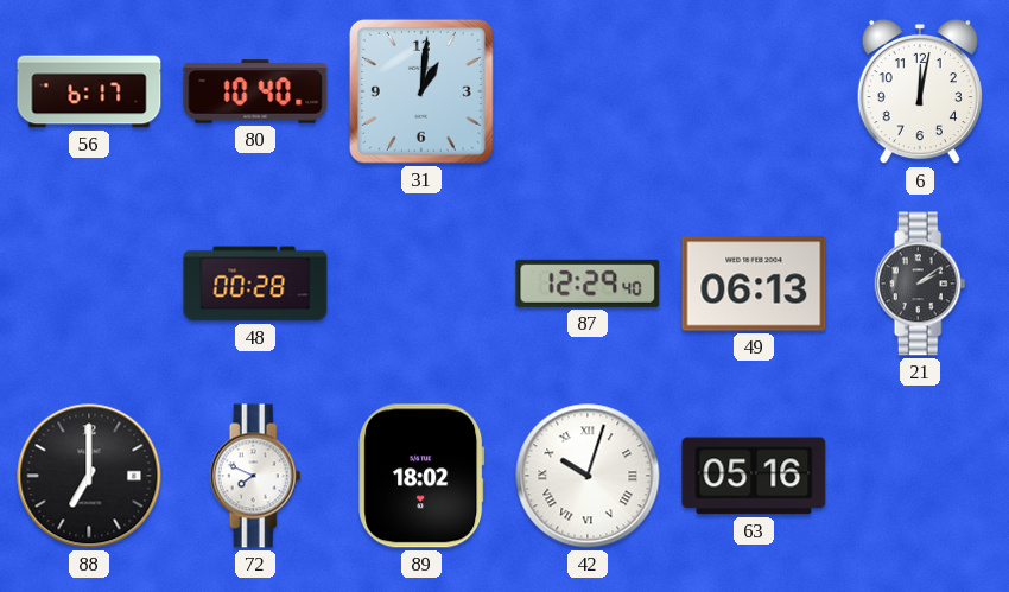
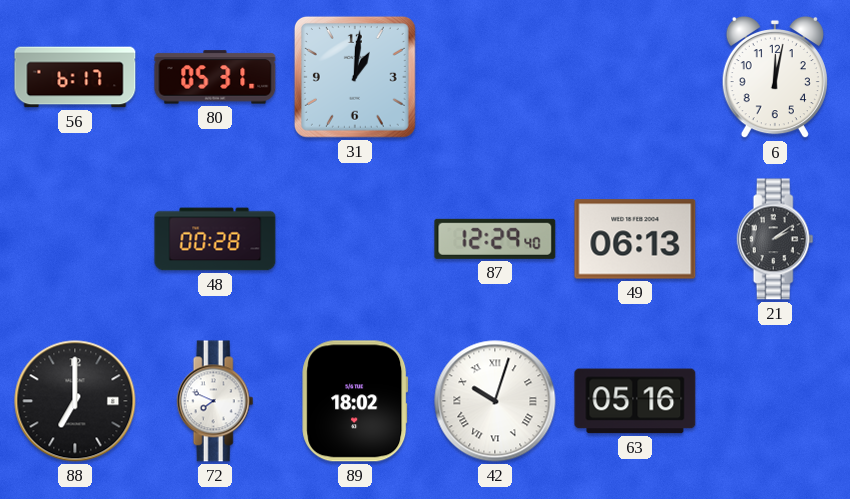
80: 10:40 -> 05:31
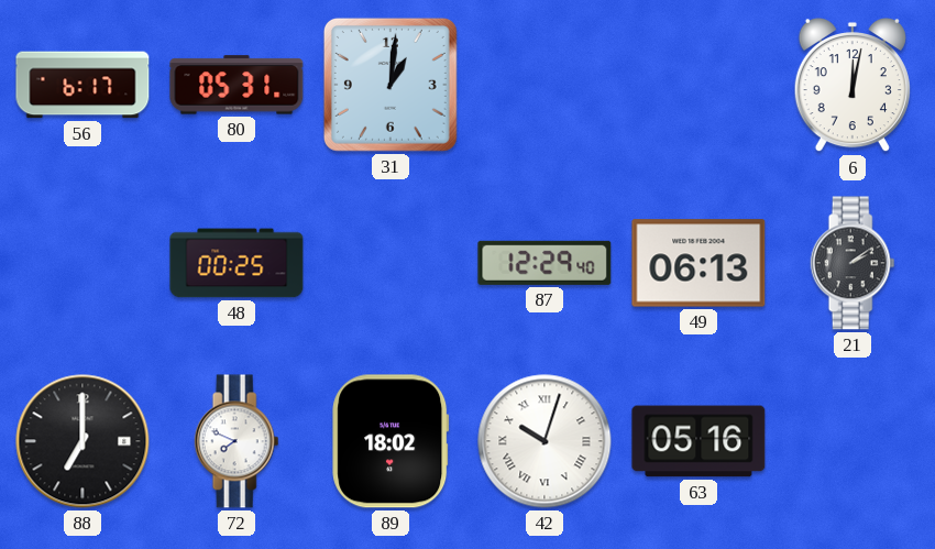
48: 00:28 -> 00:25
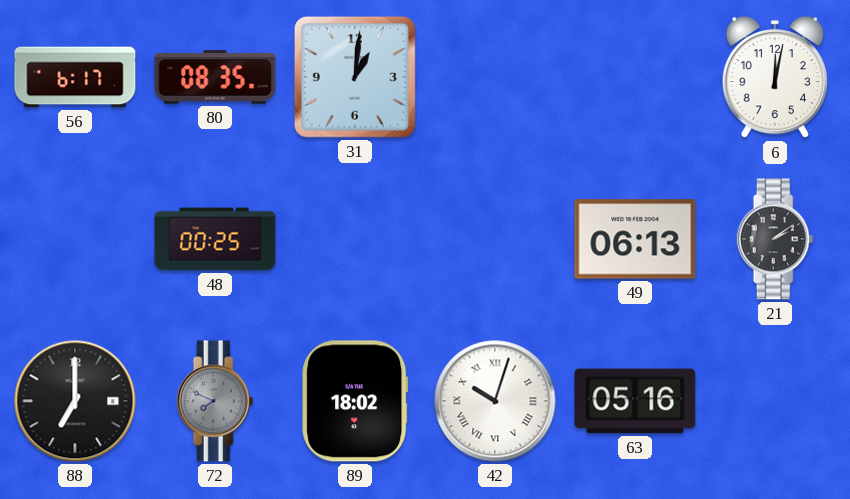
80: 05:31 -> 08:35
87: 12:29 -> none
72 dial: white -> grey
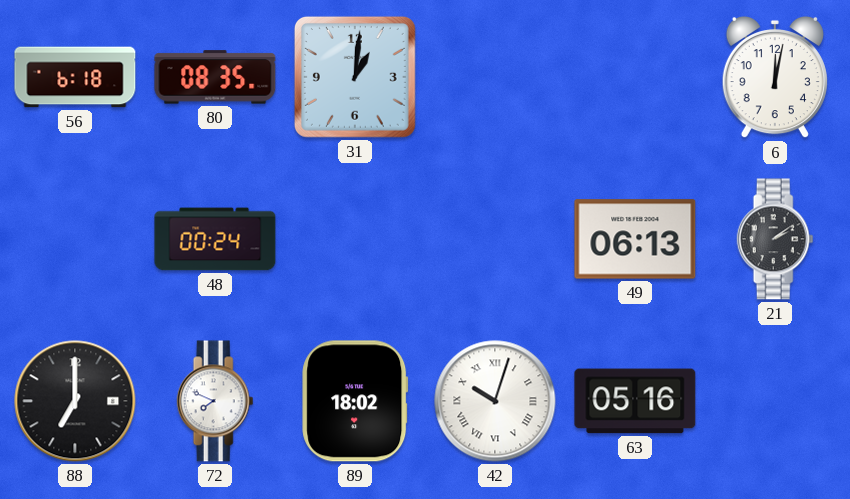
56: 6:17 -> 6:18
48: 00:25 -> 00:24
72 dial: grey -> white
